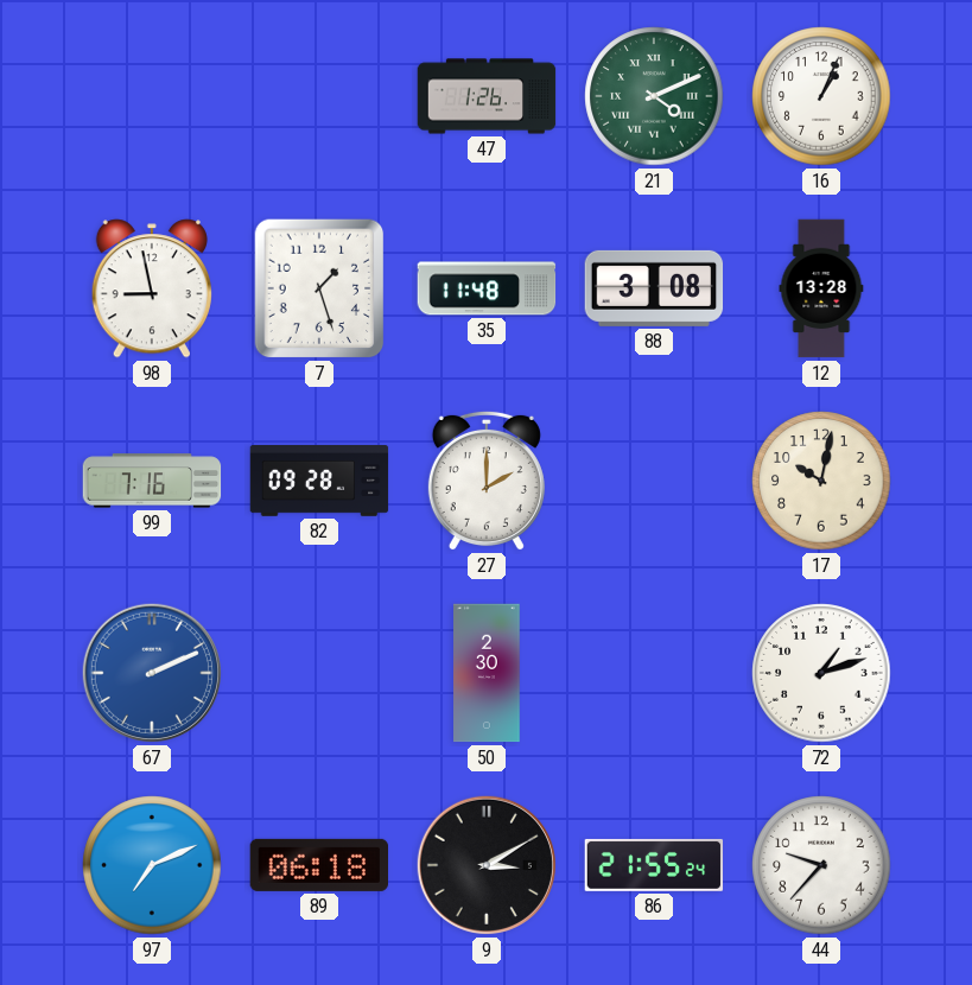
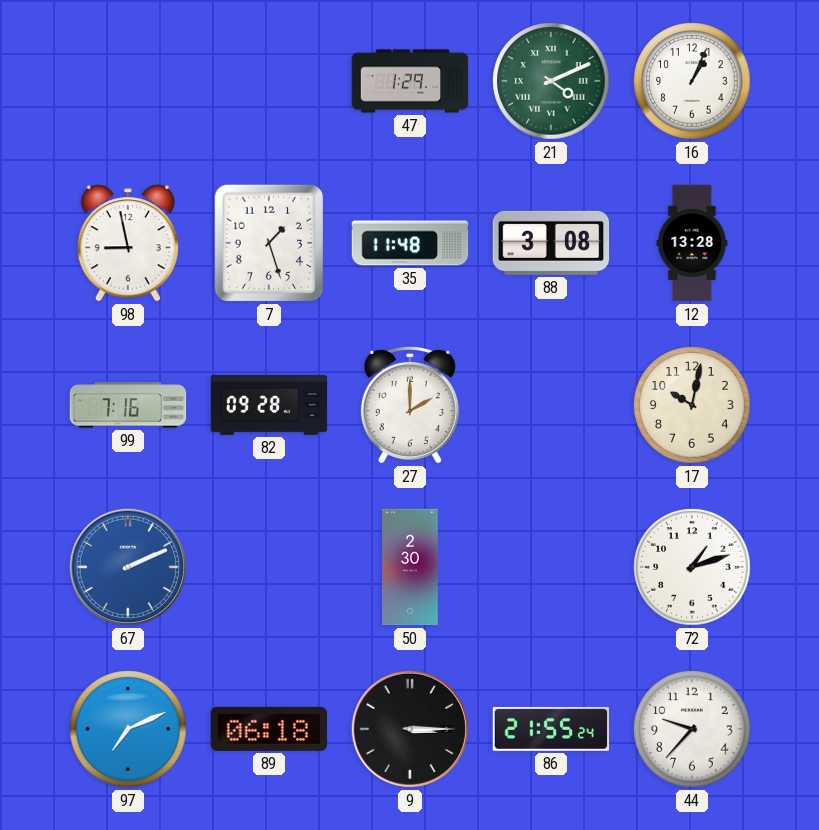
47: 1:26 -> 1:29
9: 3:10 -> 3:15
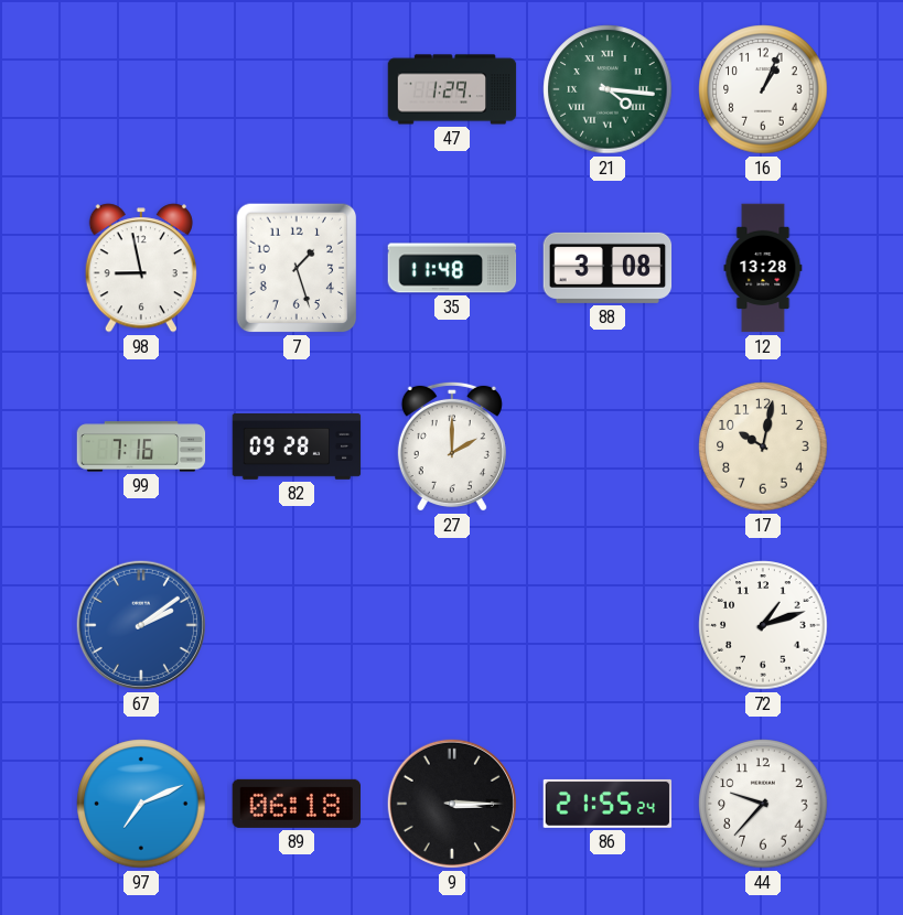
21: 4:11 -> 4:16
67: 2:11 -> 2:09
50: 2:30 -> none
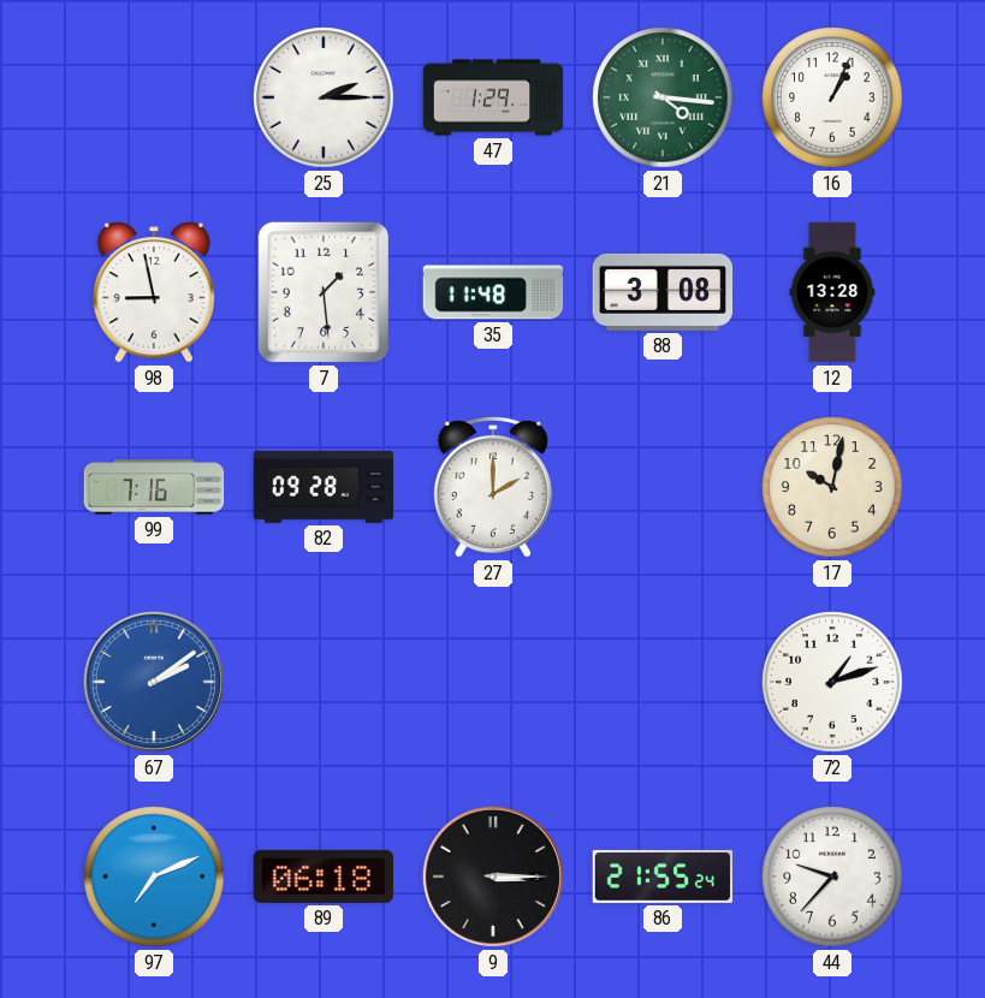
25: none -> 2:15
7: 1:27 -> 1:29
